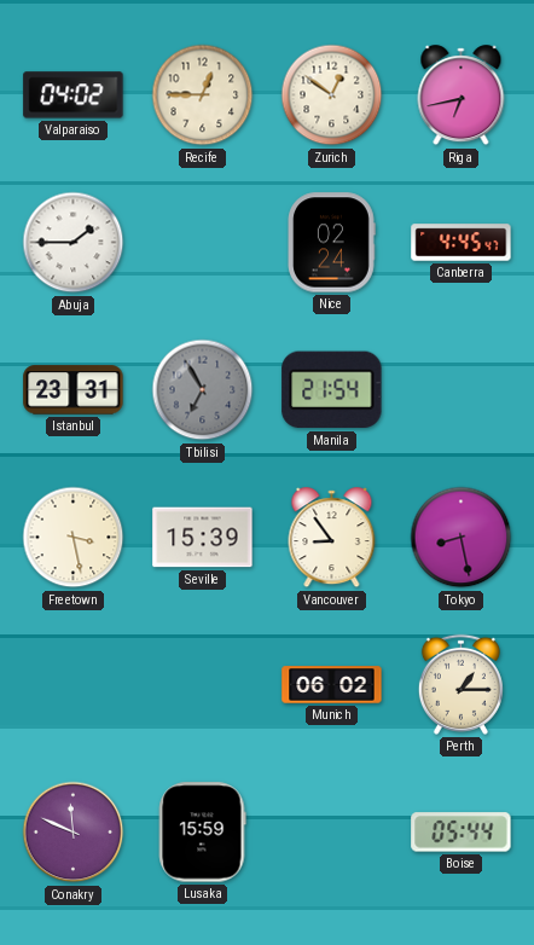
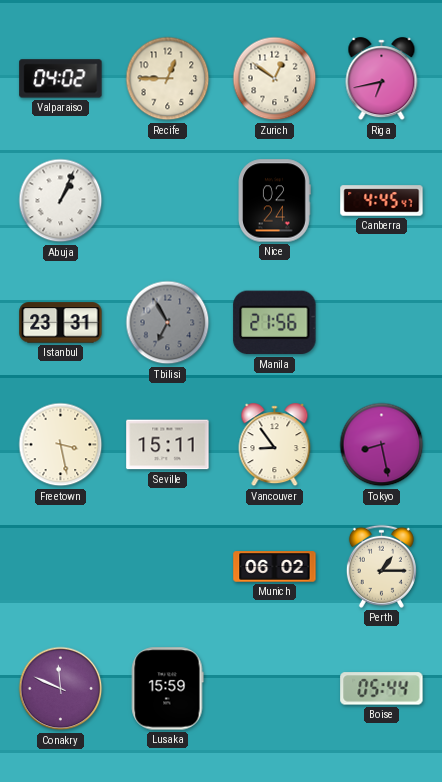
Abuja: 1:45 -> 1:04
Manila: 21:54 -> 21:56
Seville: 15:39 -> 15:11
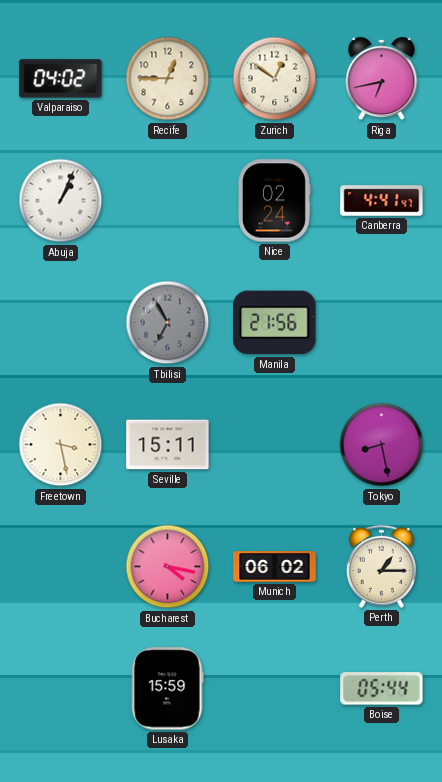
Canberra: 4:45 -> 4:41
Istanbul: 23:31 -> none
Vancouver: 8:54 -> none
Bucharest: none -> 4:17
Conakry: 11:49 -> none
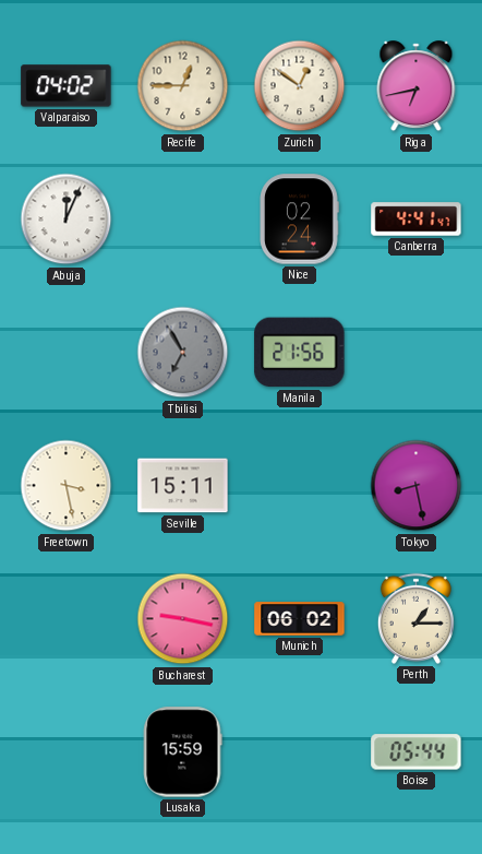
Abuja: 1:04 -> 12:04
Bucharest: 4:17 -> 9:17
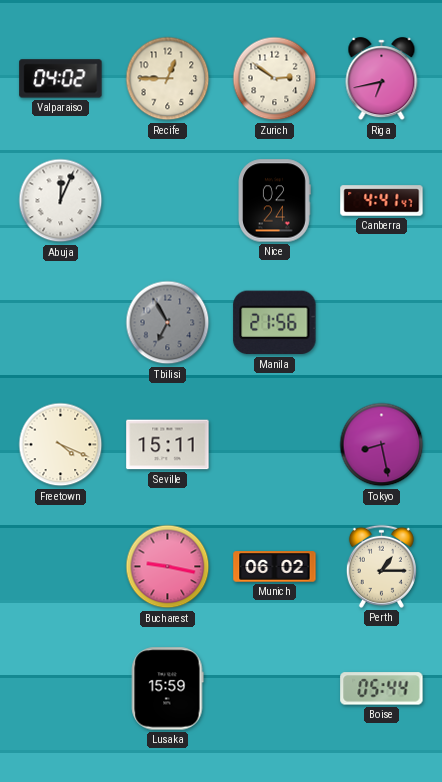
Zurich: 12:51 -> 2:51
Freetown: 3:28 -> 4:19
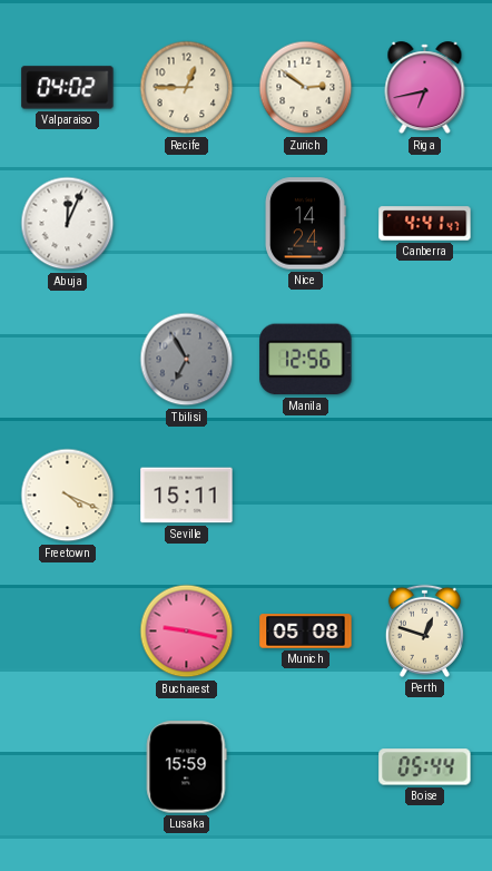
Nice: 02:24 -> 14:24
Manila: 21:56 -> 12:56
Tokyo: 8:28 -> none
Munich: 06:02 -> 05:08
Perth: 1:15 -> 12:48
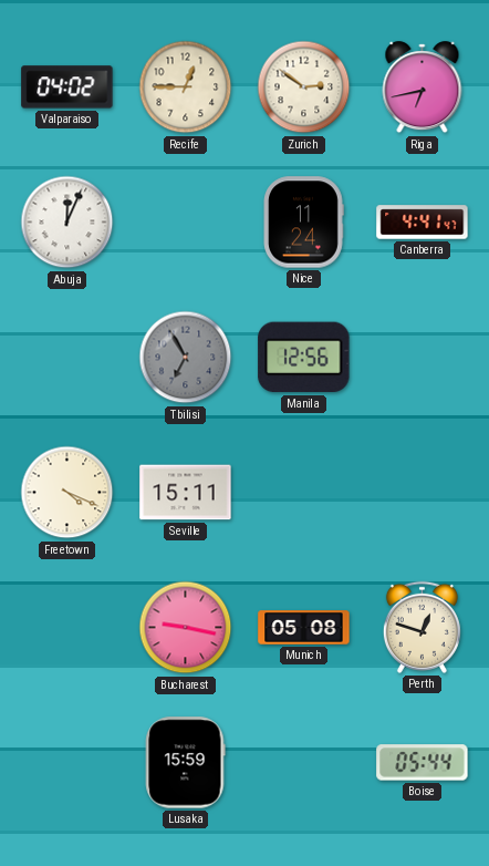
Nice: 14:24 -> 11:24
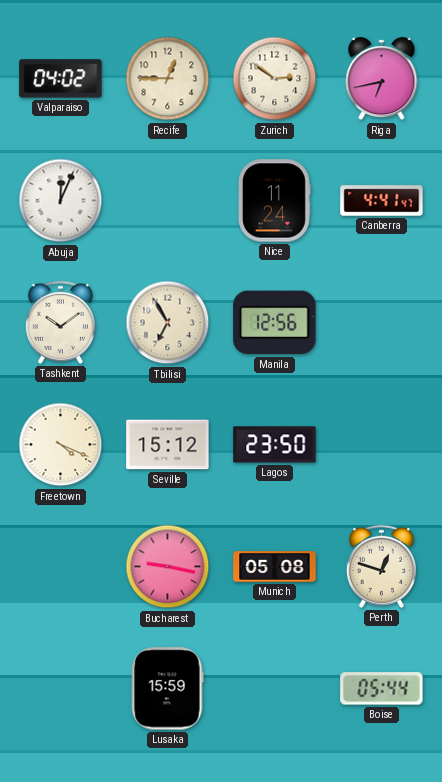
Tashkent: none -> 10:09
Tbilisi dial: grey -> cream
Seville: 15:11 -> 15:12
Lagos: none -> 23:50
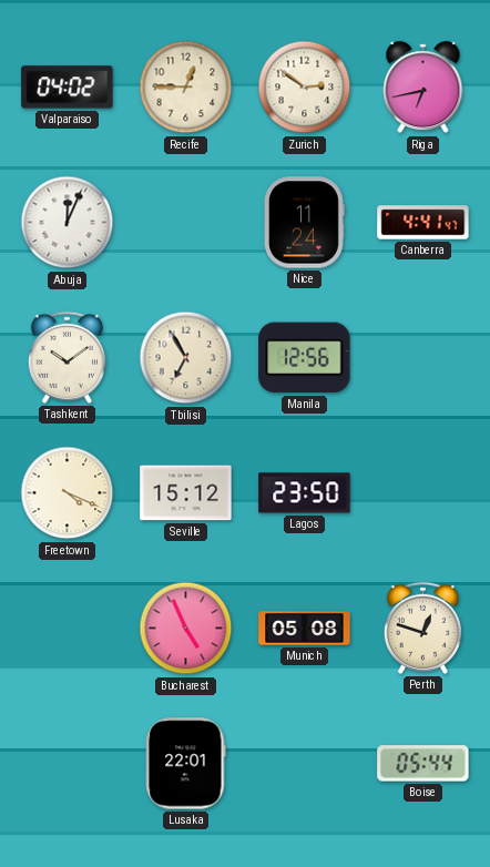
Bucharest: 9:17 -> 4:56
Lusaka: 15:59 -> 22:01
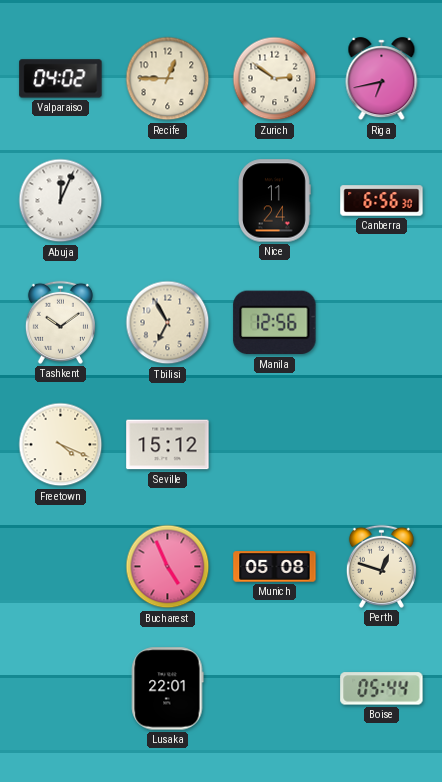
Canberra: 4:41 -> 6:56
Lagos: 23:50 -> none
